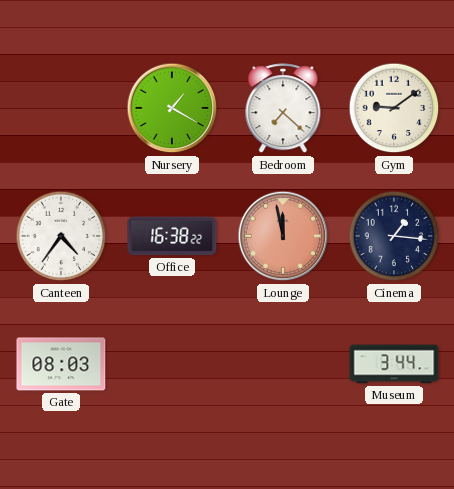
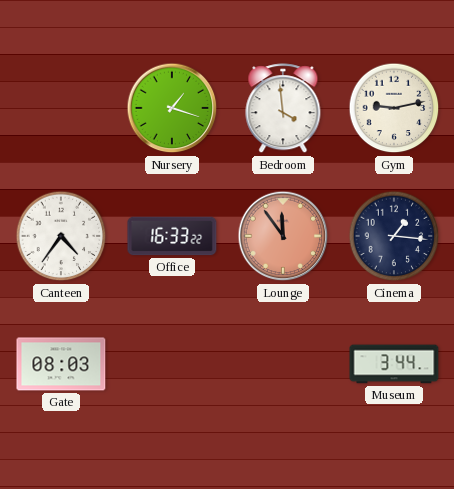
Nursery: 1:20 -> 1:18
Bedroom: 7:22 -> 3:59
Gym: 9:09 -> 9:13
Office: 16:38 -> 16:33
Lounge: 11:58 -> 11:54
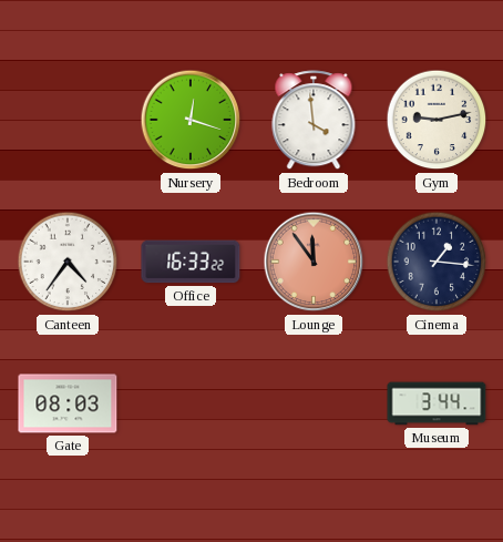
Nursery: 1:18 -> 12:18
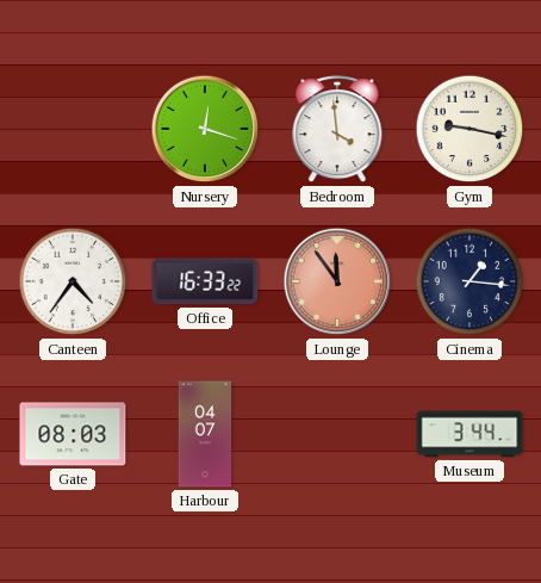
Gym: 9:13 -> 9:17
Harbour: none -> 04:07
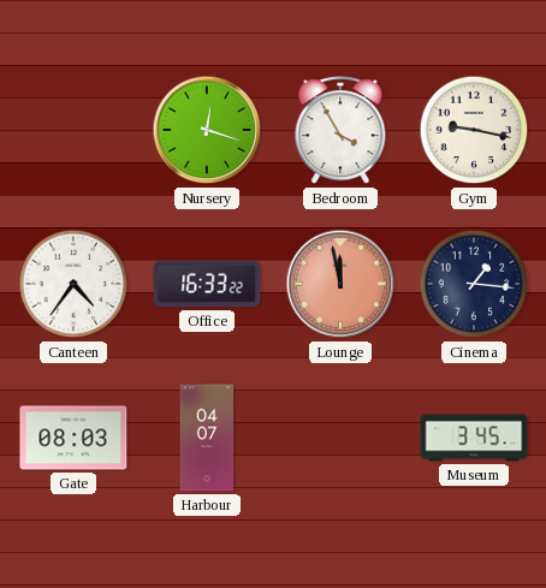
Bedroom: 3:59 -> 3:55
Lounge: 11:54 -> 11:58
Museum: 3:44 -> 3:45
